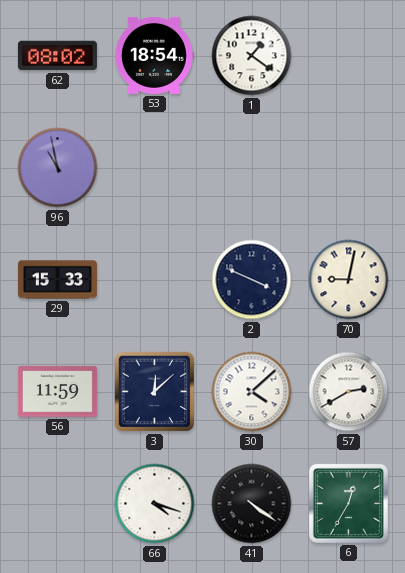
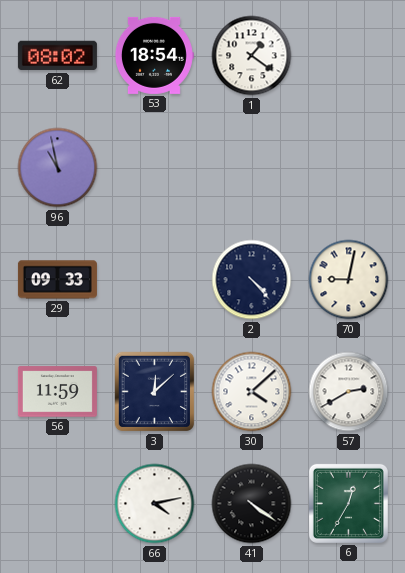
29: 15:33 -> 09:33
2: 3:49 -> 4:23
66: 4:18 -> 4:13
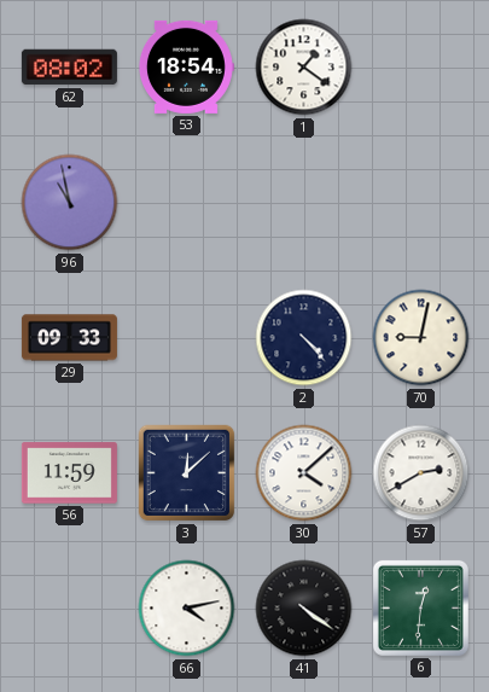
6: 12:35 -> 12:31
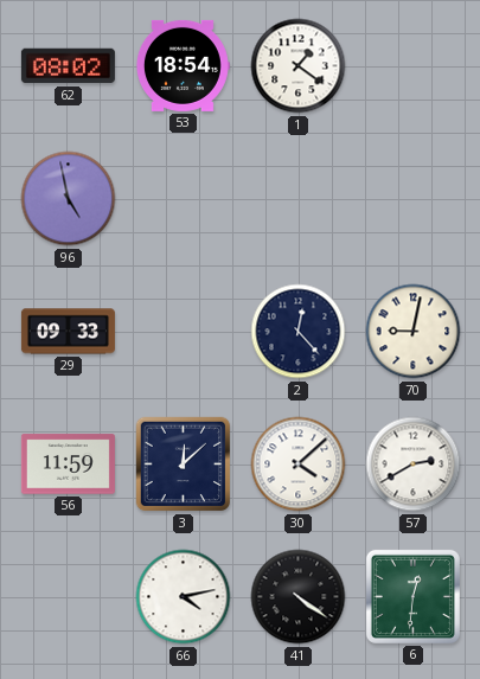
96: 10:58 -> 4:58
2: 4:23 -> 12:23
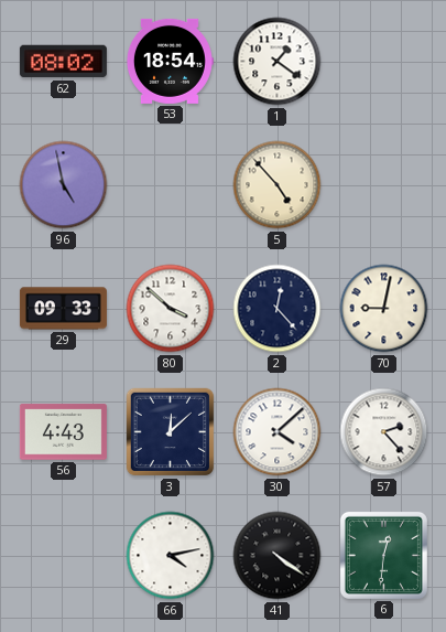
5: none -> 4:53
80: none -> 3:52
56: 11:59 -> 4:43
57: 2:40 -> 2:23
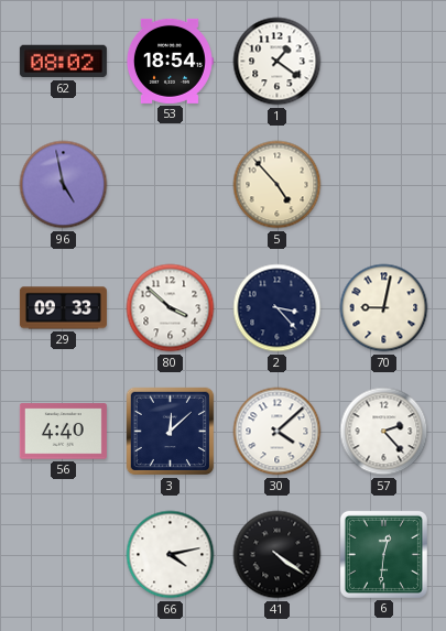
2: 12:23 -> 3:23
56: 4:43 -> 4:40
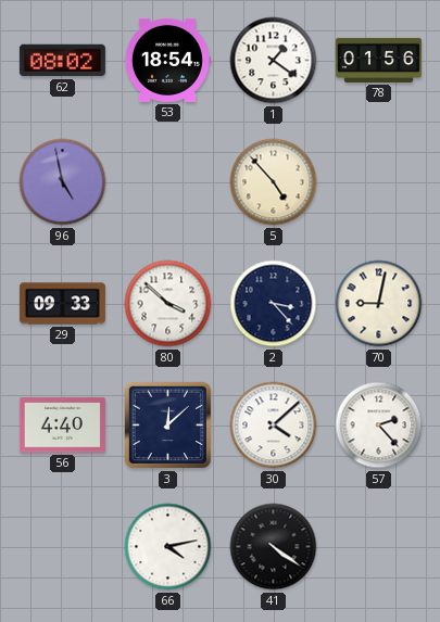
78: none -> 01:56
6: 12:31 -> none
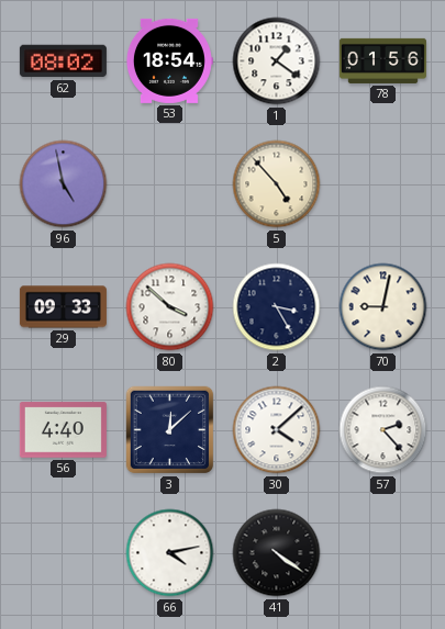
2: 3:23 -> 3:25
